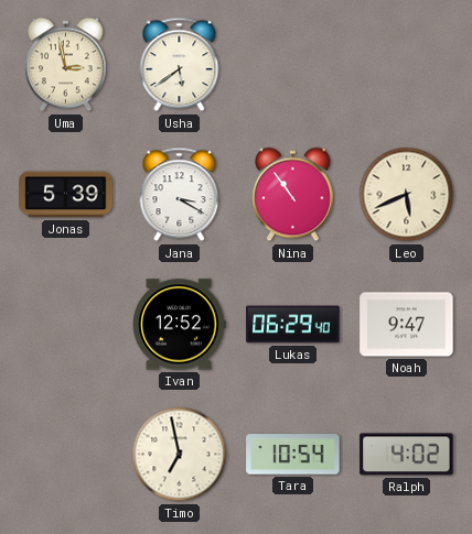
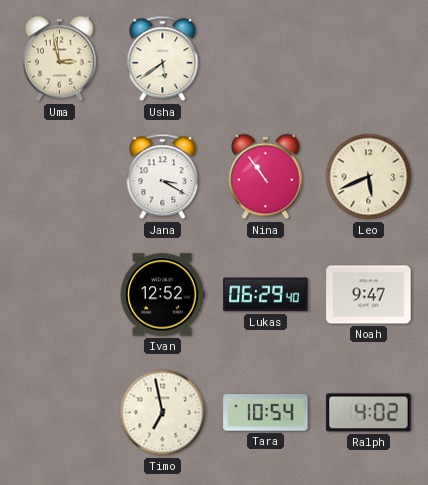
Jonas: 5:39 -> none
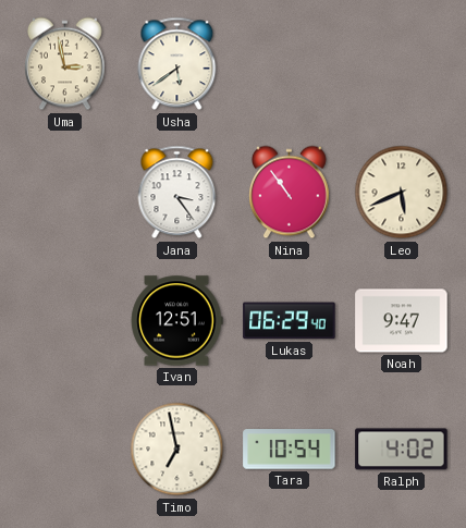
Jana: 3:20 -> 3:24
Ivan: 12:52 -> 12:51
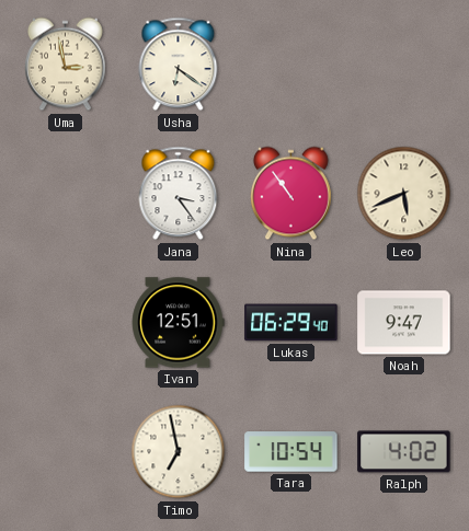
Usha: 5:39 -> 6:21
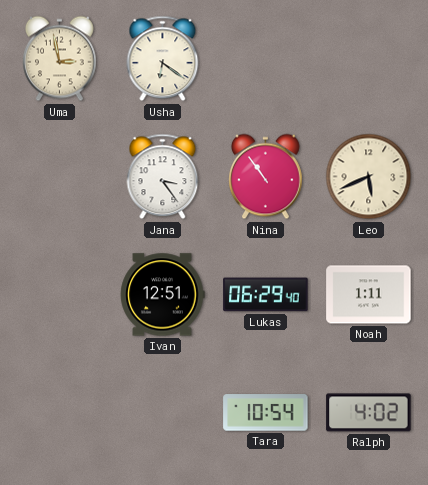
Noah: 9:47 -> 1:11
Timo: 6:58 -> none
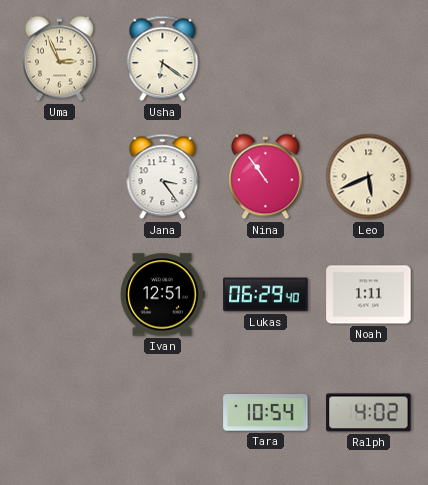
Uma: 2:58 -> 2:56
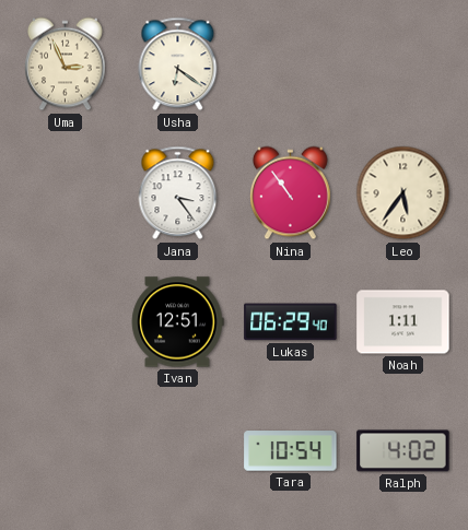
Leo: 5:41 -> 5:36
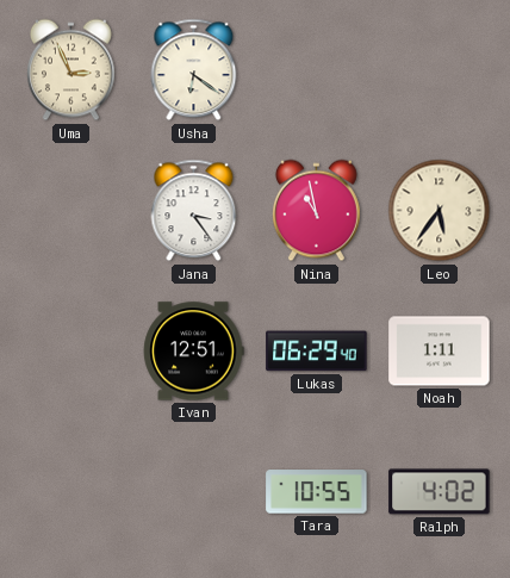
Nina: 10:54 -> 10:58
Tara: 10:54 -> 10:55
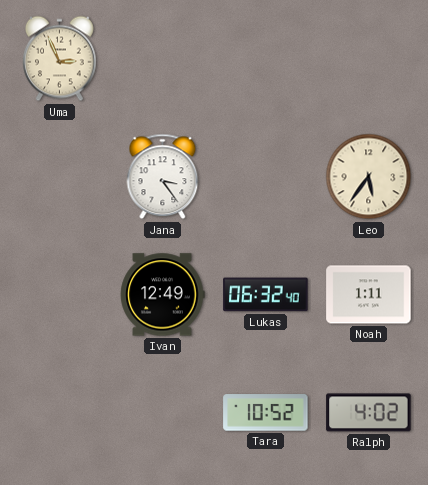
Usha: 6:21 -> none
Nina: 10:58 -> none
Ivan: 12:51 -> 12:49
Lukas: 06:29 -> 06:32
Tara: 10:55 -> 10:52
